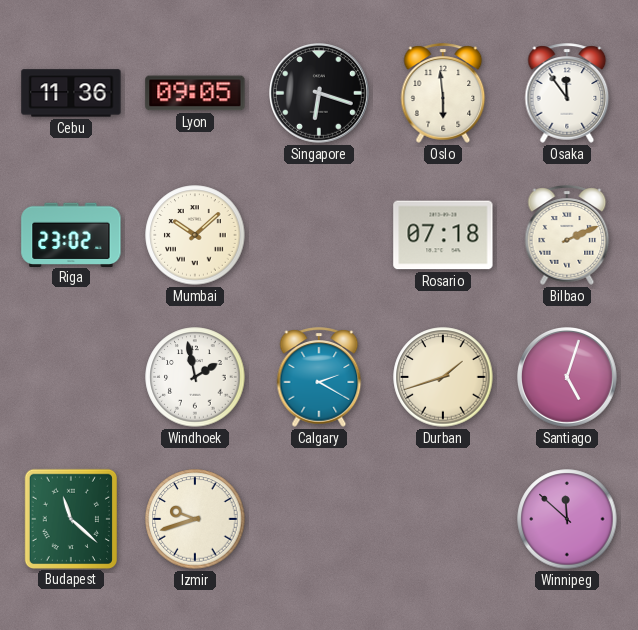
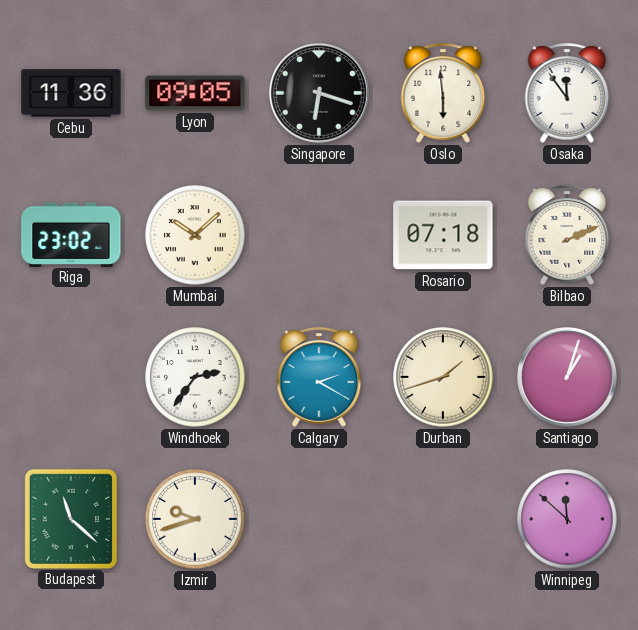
Windhoek: 1:58 -> 2:36
Santiago: 5:03 -> 1:03
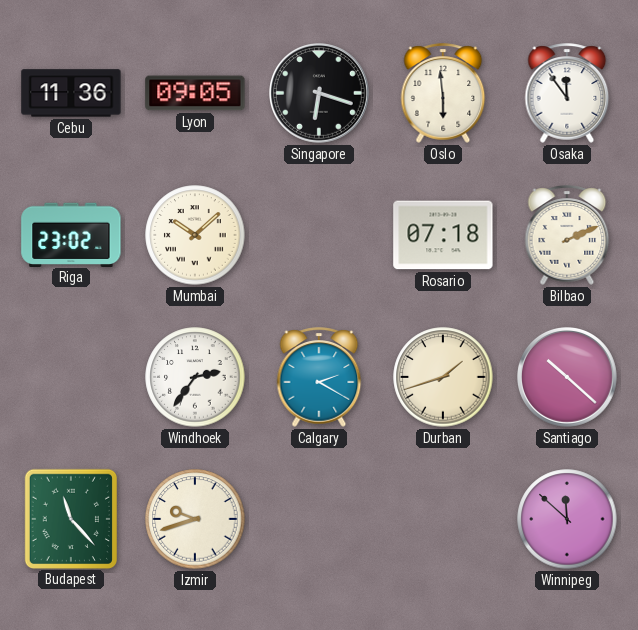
Santiago: 1:03 -> 10:22
Budapest: 11:22 -> 11:23
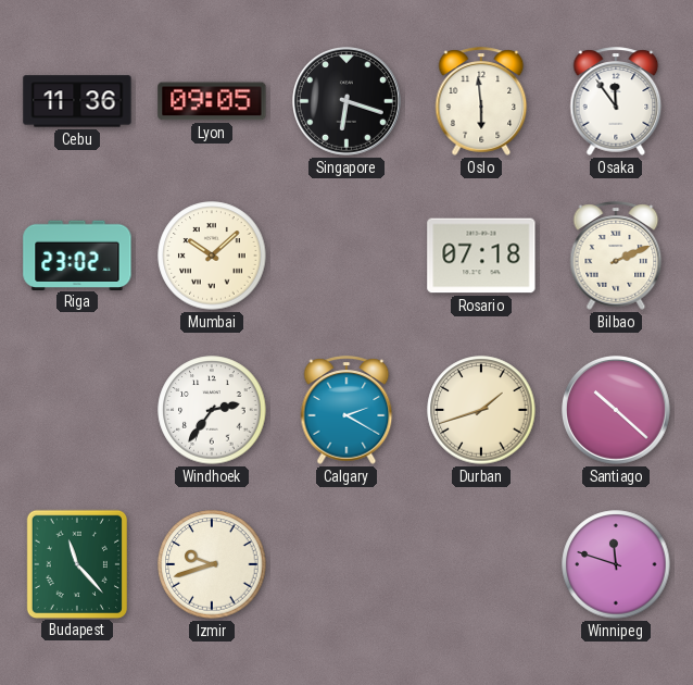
Winnipeg: 11:52 -> 11:48
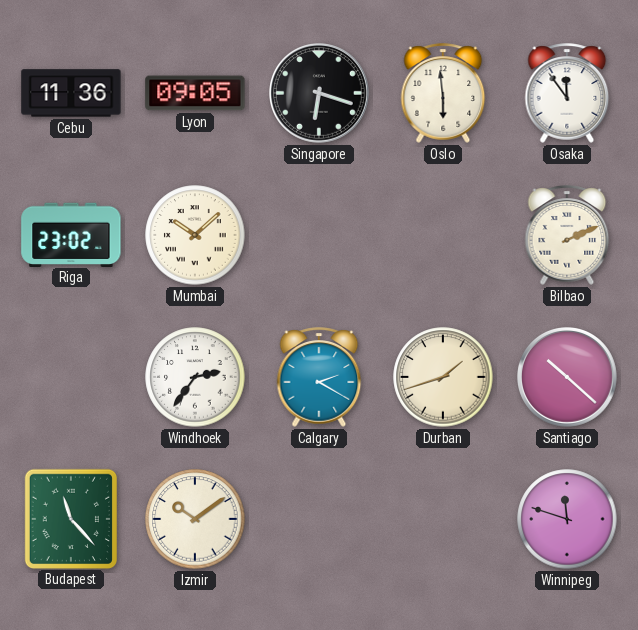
Rosario: 07:18 -> none
Izmir: 9:42 -> 10:09
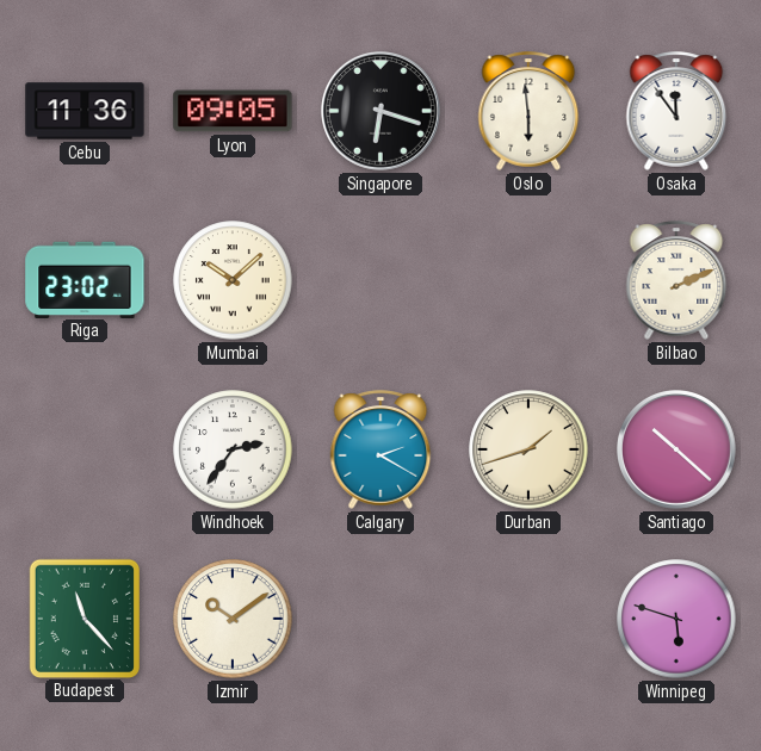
Winnipeg: 11:48 -> 5:48
